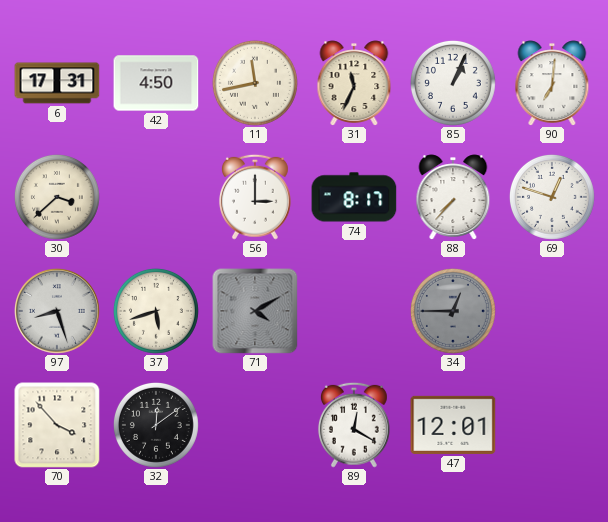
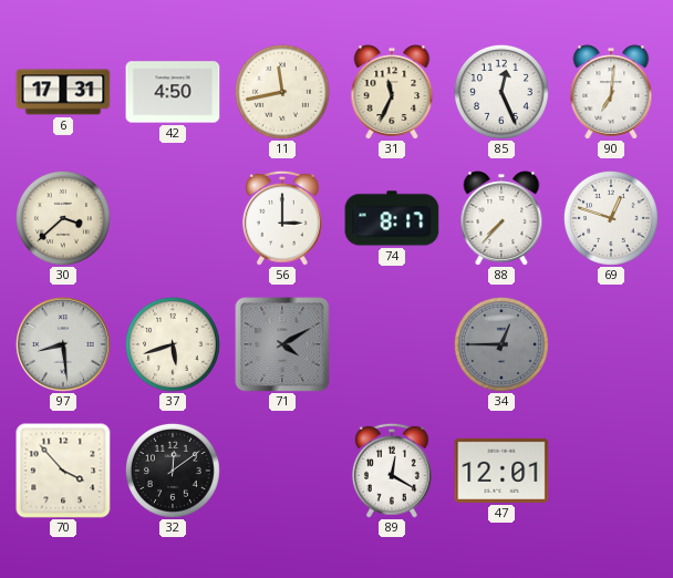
85: 1:04 -> 12:26
97: 8:27 -> 8:29
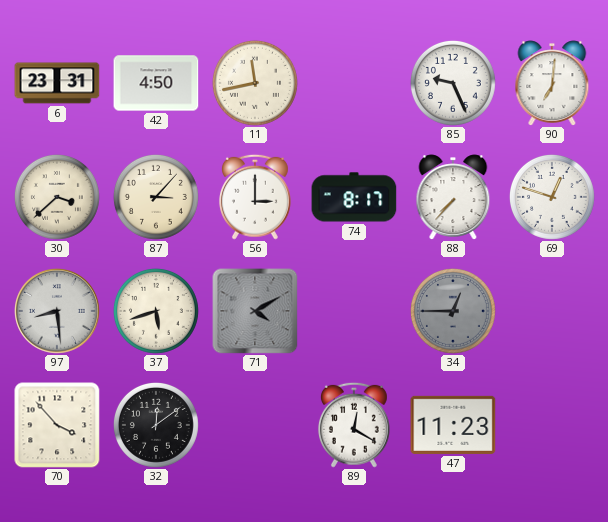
6: 17:31 -> 23:31
31: 11:34 -> none
85: 12:26 -> 9:26
87: none -> 3:07
47: 12:01 -> 11:23
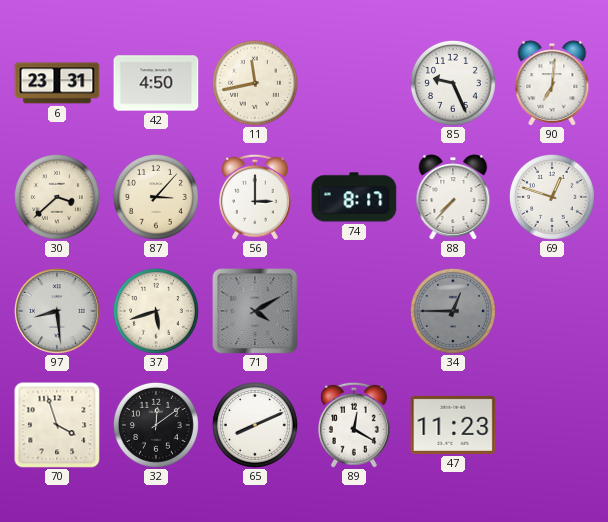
70: 3:53 -> 3:57
65: none -> 8:11
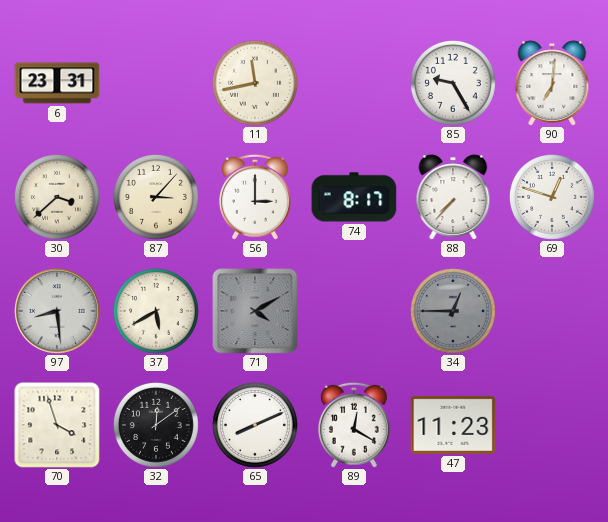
42: 4:50 -> none
85: 9:26 -> 9:25
37: 5:42 -> 5:40
